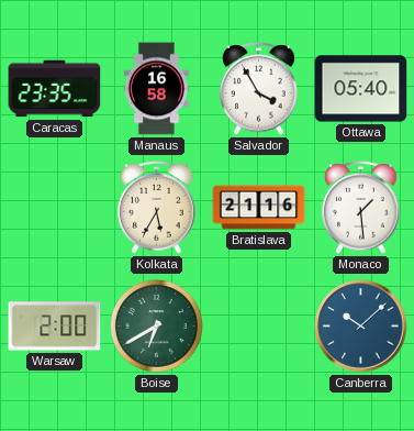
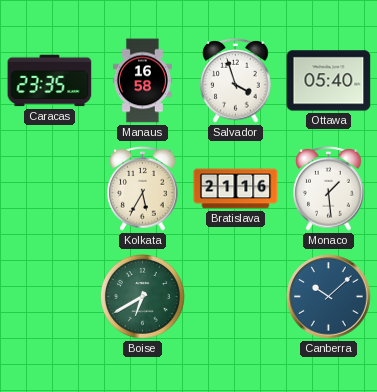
Salvador: 3:55 -> 3:57
Warsaw: 2:00 -> none
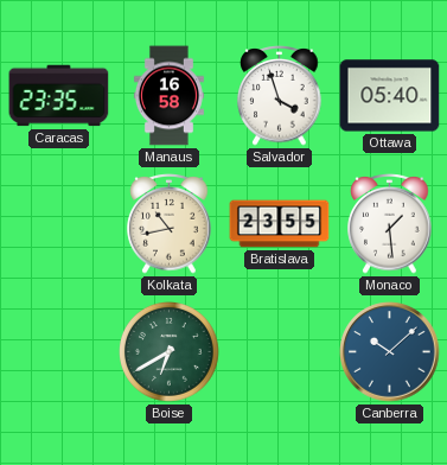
Kolkata: 5:35 -> 10:43
Bratislava: 21:16 -> 23:55
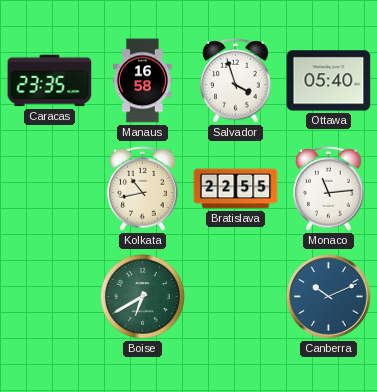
Bratislava: 23:55 -> 22:55
Monaco: 1:29 -> 11:14
Canberra: 10:08 -> 10:11
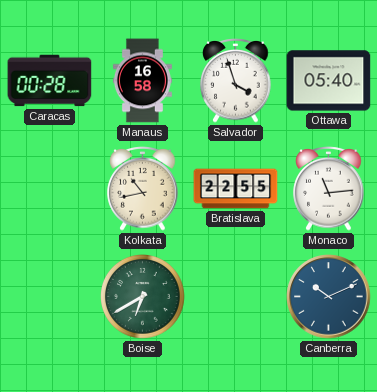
Caracas: 23:35 -> 00:28
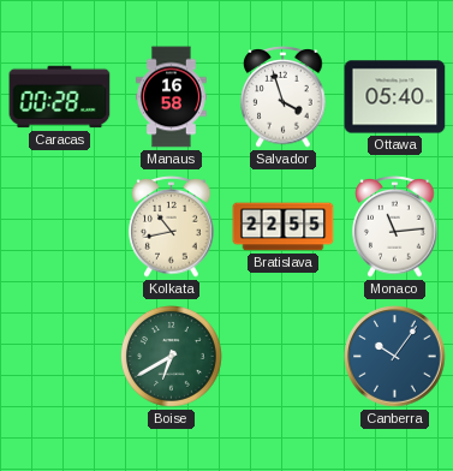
Canberra: 10:11 -> 10:06
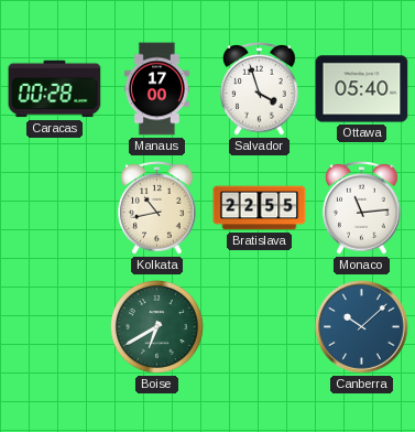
Manaus: 16:58 -> 17:00
Canberra: 10:06 -> 10:08
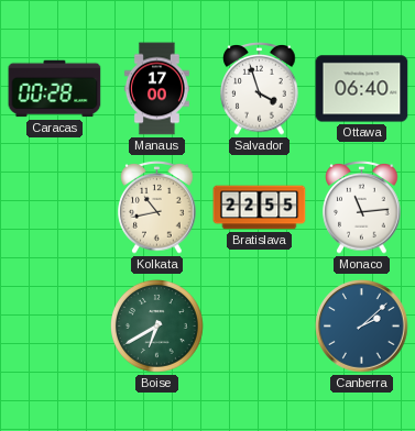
Ottawa: 05:40 -> 06:40
Canberra: 10:08 -> 2:08
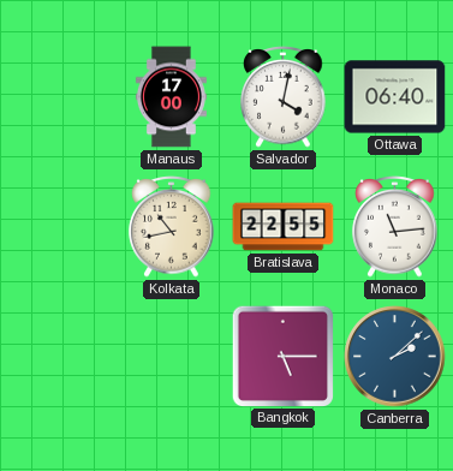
Caracas: 00:28 -> none
Salvador: 3:57 -> 4:02
Boise: 6:40 -> none
Bangkok: none -> 5:15
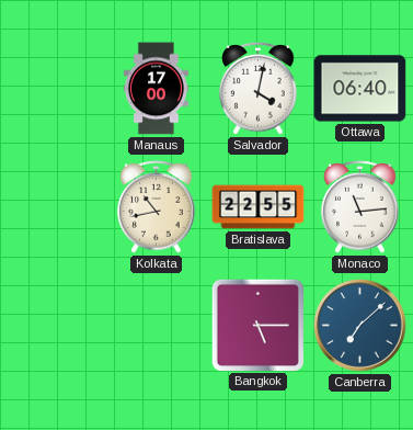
Canberra: 2:08 -> 7:08
